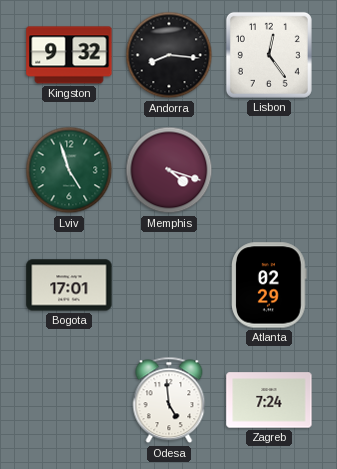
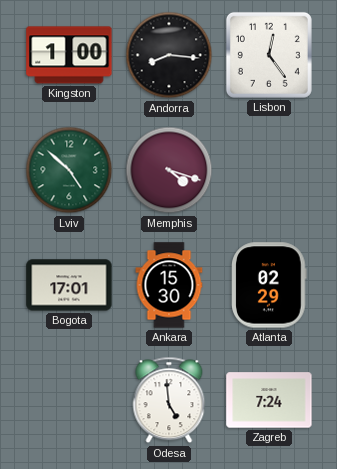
Kingston: 9:32 -> 1:00
Lviv: 4:57 -> 4:52
Ankara: none -> 15:30
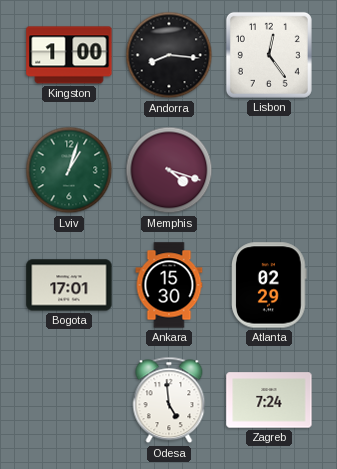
Lviv: 4:52 -> 1:03
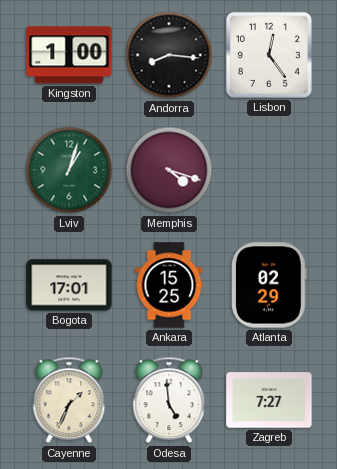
Ankara: 15:30 -> 15:25
Cayenne: none -> 1:34
Zagreb: 7:24 -> 7:27
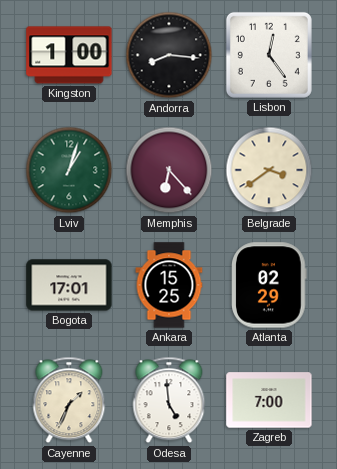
Memphis: 4:18 -> 6:23
Belgrade: none -> 3:39
Zagreb: 7:27 -> 7:00
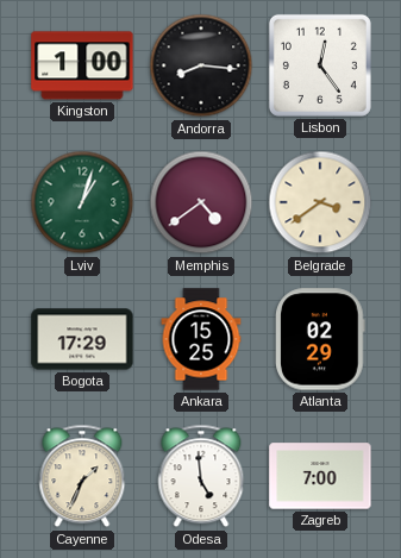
Memphis: 6:23 -> 4:39
Bogota: 17:01 -> 17:29
